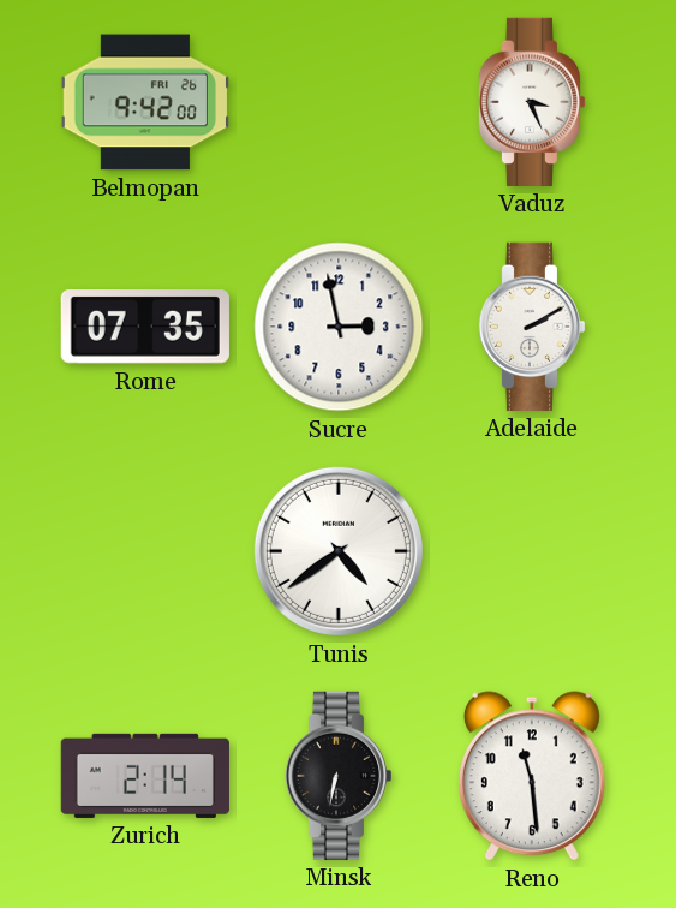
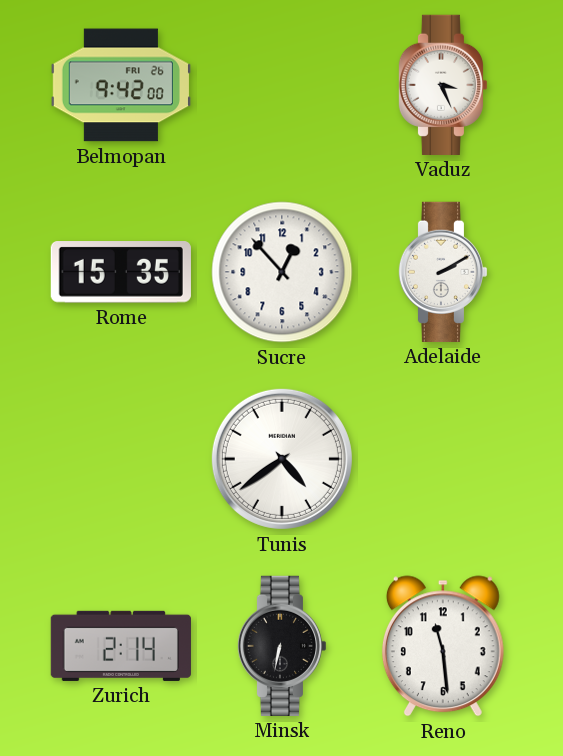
Rome: 07:35 -> 15:35
Sucre: 2:58 -> 12:53
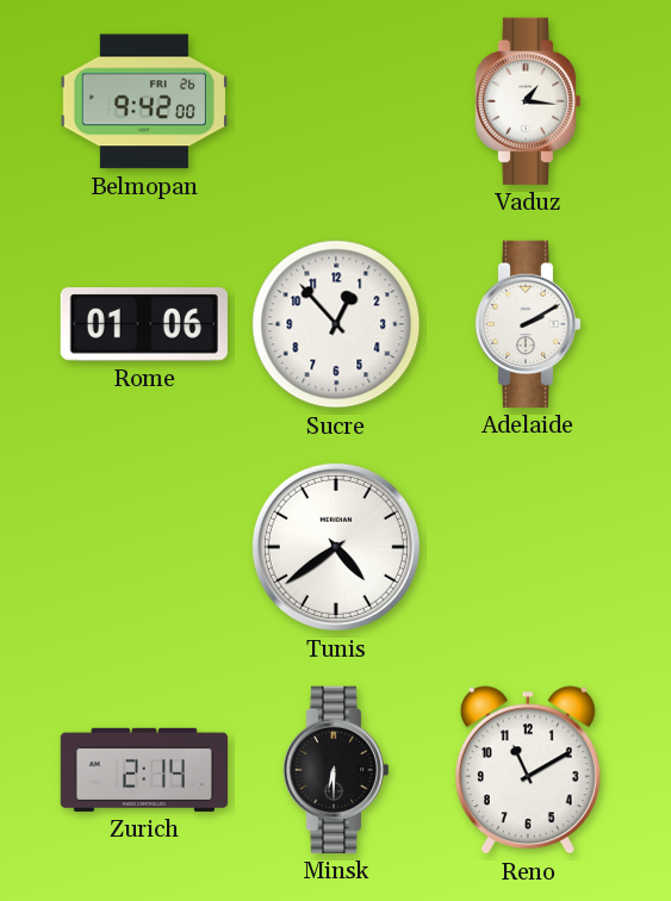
Vaduz: 3:26 -> 1:16
Rome: 15:35 -> 01:06
Minsk: 6:32 -> 6:30
Reno: 11:29 -> 11:10
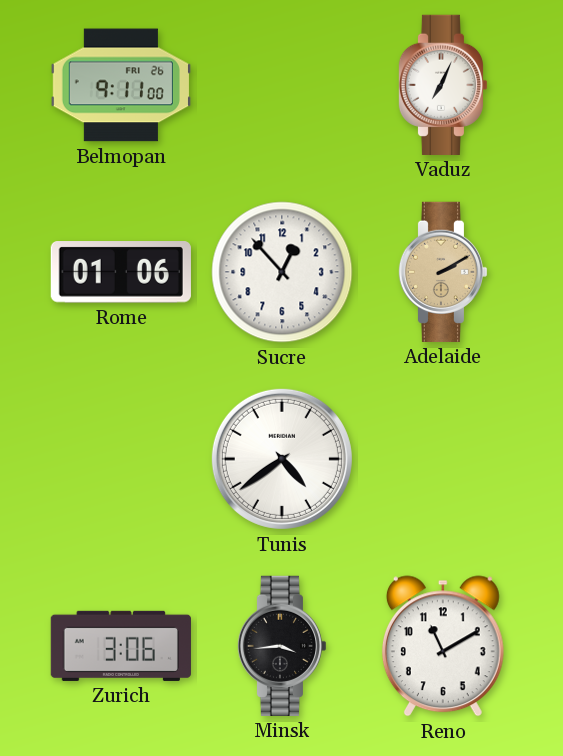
Belmopan: 9:42 -> 9:11
Vaduz: 1:16 -> 7:04
Adelaide dial: white -> champagne
Zurich: 2:14 -> 3:06
Minsk: 6:30 -> 3:44
